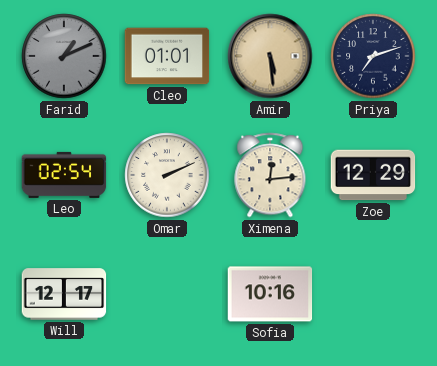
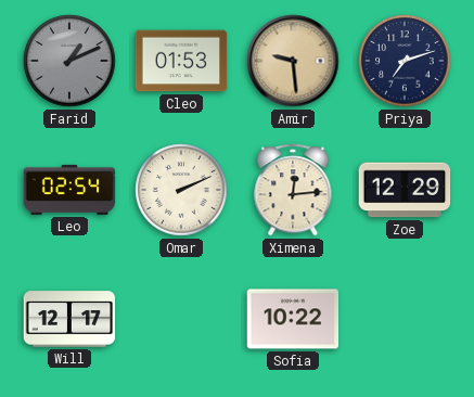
Cleo: 01:01 -> 01:53
Amir: 5:29 -> 9:29
Sofia: 10:16 -> 10:22
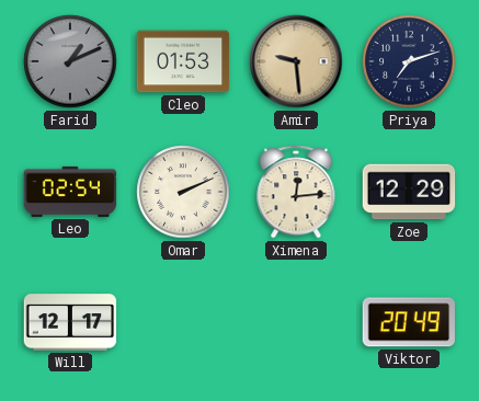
Sofia: 10:22 -> none
Viktor: none -> 20:49
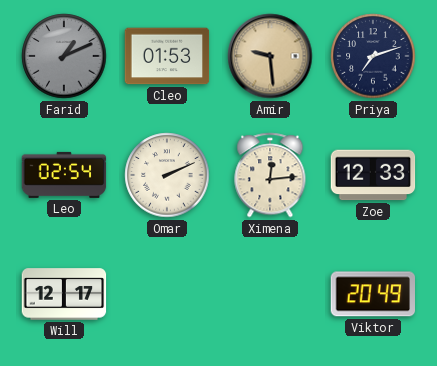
Zoe: 12:29 -> 12:33
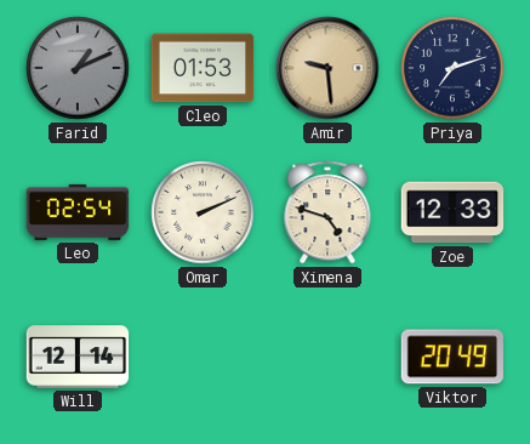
Ximena: 12:14 -> 4:48
Will: 12:17 -> 12:14
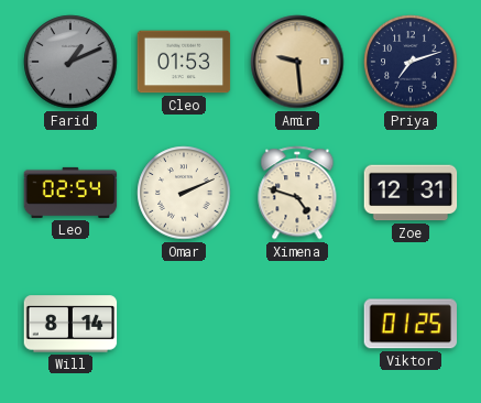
Zoe: 12:33 -> 12:31
Will: 12:14 -> 8:14
Viktor: 20:49 -> 01:25
